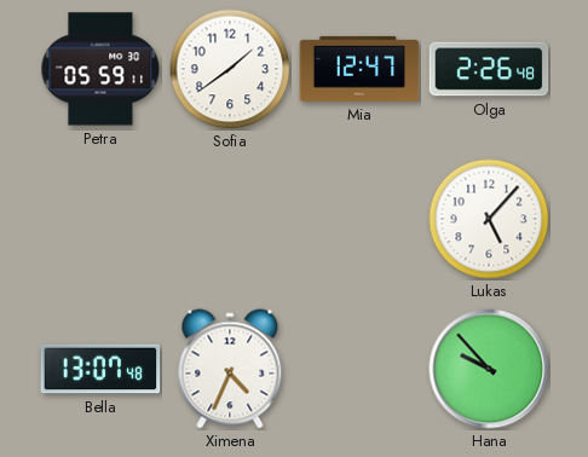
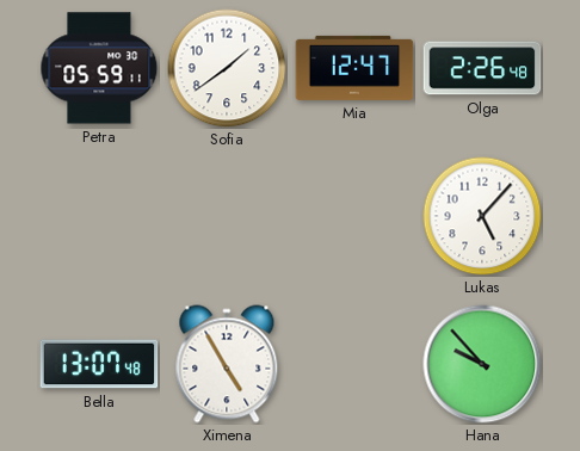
Ximena: 4:34 -> 4:55
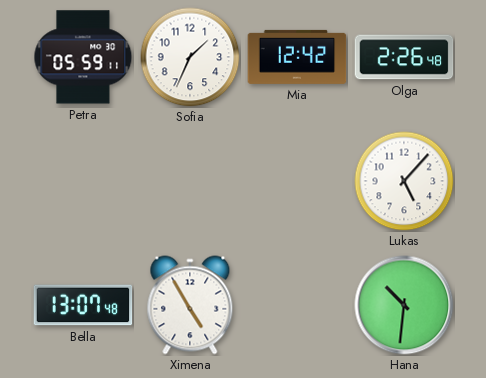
Sofia: 1:39 -> 1:34
Mia: 12:47 -> 12:42
Hana: 9:53 -> 10:31
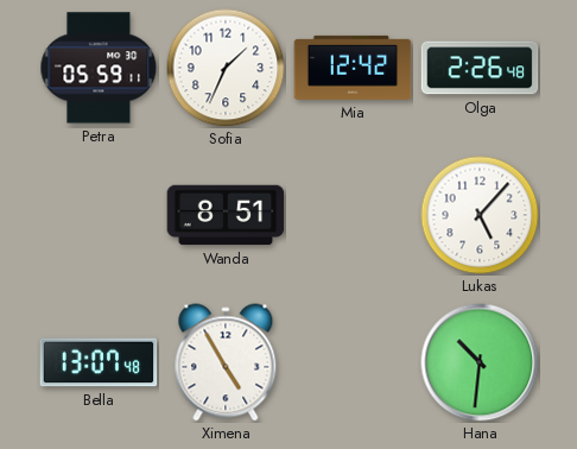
Wanda: none -> 8:51
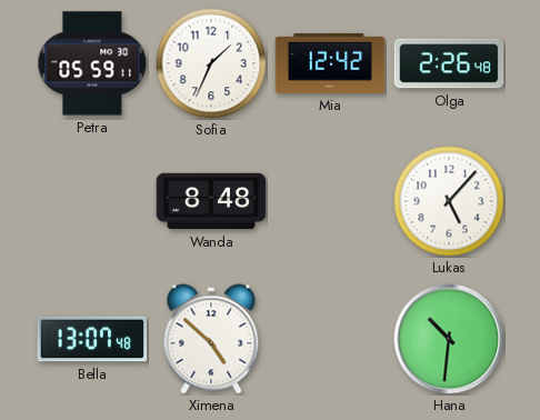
Wanda: 8:51 -> 8:48
Ximena: 4:55 -> 4:52
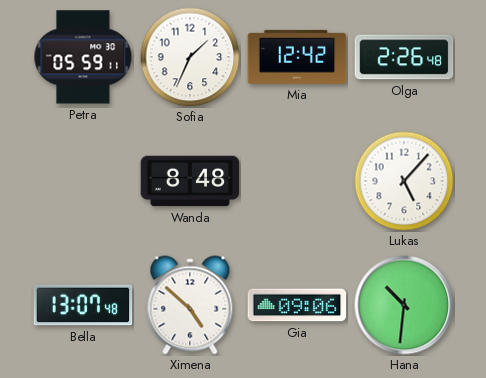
Gia: none -> 09:06
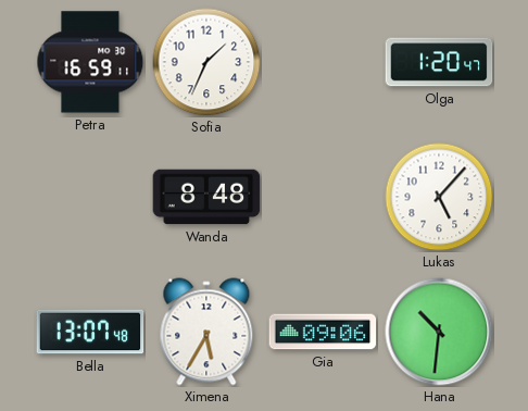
Petra: 05:59 -> 16:59
Mia: 12:42 -> none
Olga: 2:26 -> 1:20
Ximena: 4:52 -> 5:35
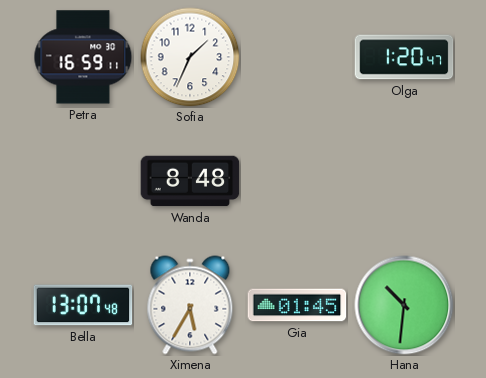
Lukas: 5:07 -> none
Gia: 09:06 -> 01:45
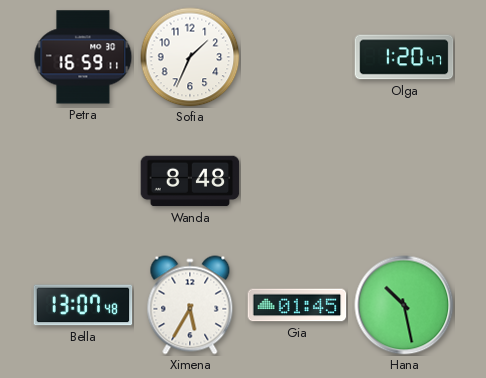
Hana: 10:31 -> 10:28
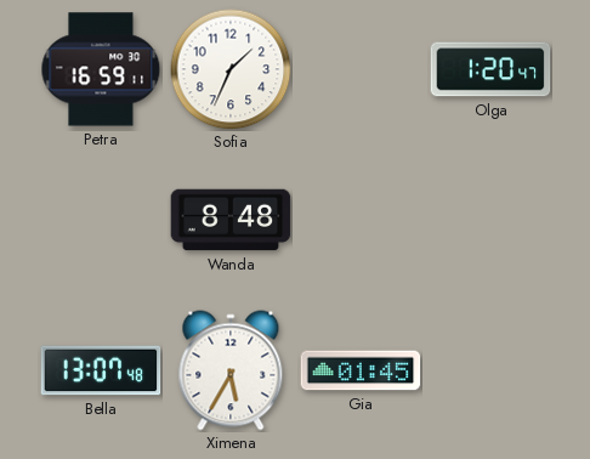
Hana: 10:28 -> none
